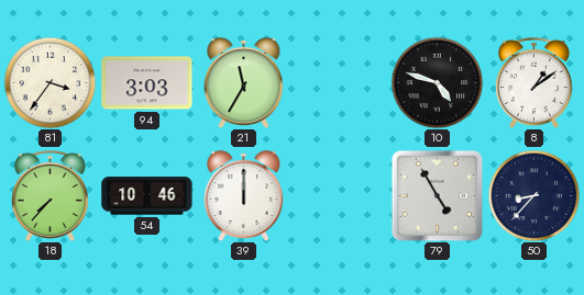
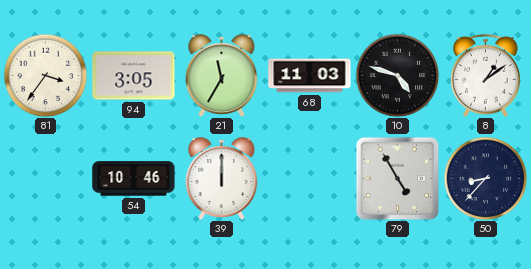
94: 3:03 -> 3:05
68: none -> 11:03
18: 7:37 -> none
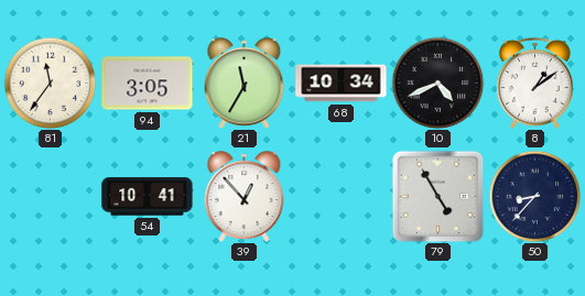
81: 3:36 -> 11:36
68: 11:03 -> 10:34
10: 4:48 -> 4:41
54: 10:46 -> 10:41
39: 12:00 -> 12:53
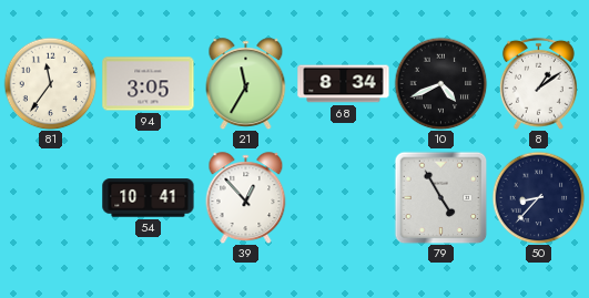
68: 10:34 -> 8:34
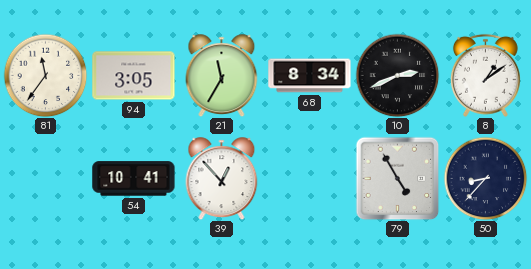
10: 4:41 -> 2:41
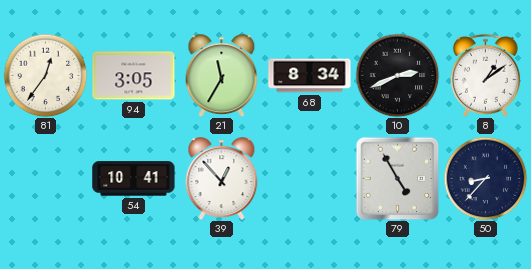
81: 11:36 -> 12:36
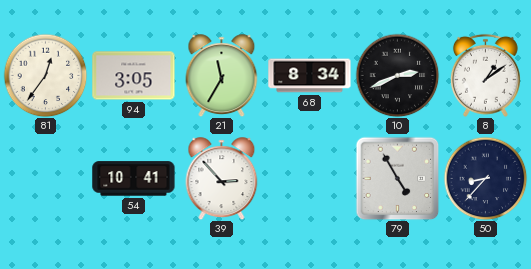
39: 12:53 -> 2:53
